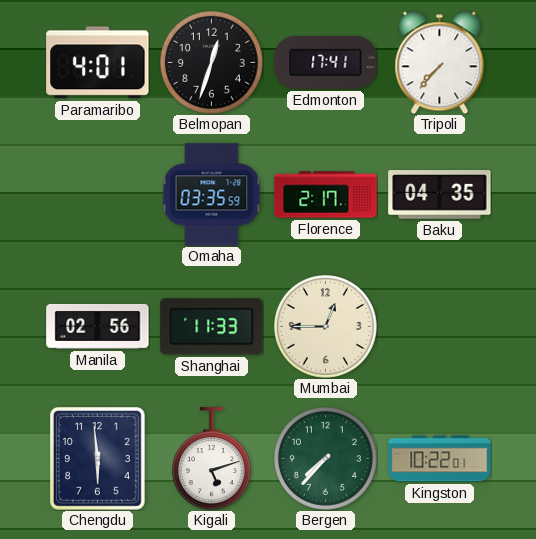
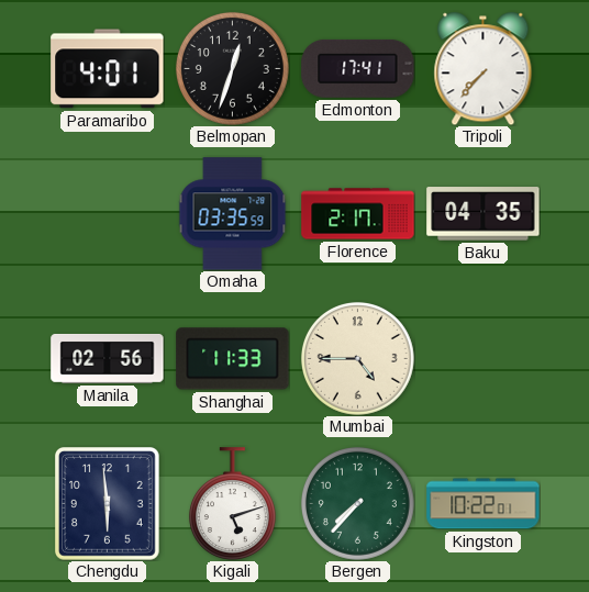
Mumbai: 12:45 -> 4:45
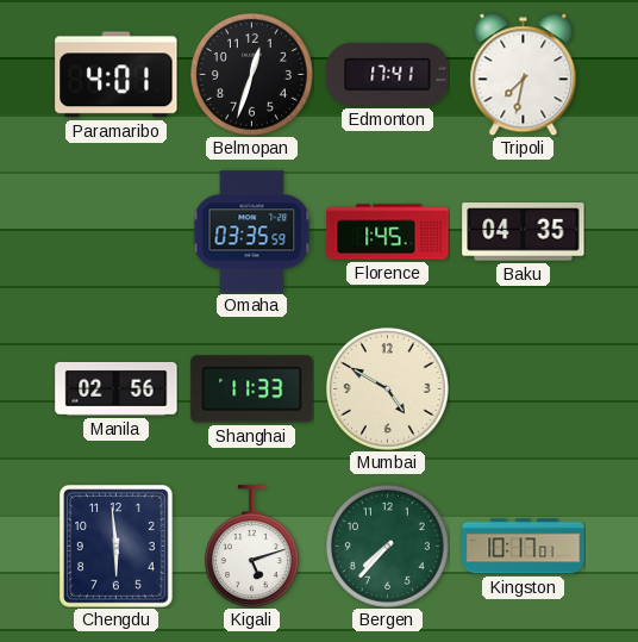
Tripoli: 7:37 -> 7:32
Florence: 2:17 -> 1:45
Mumbai: 4:45 -> 4:50
Kingston: 10:22 -> 10:17
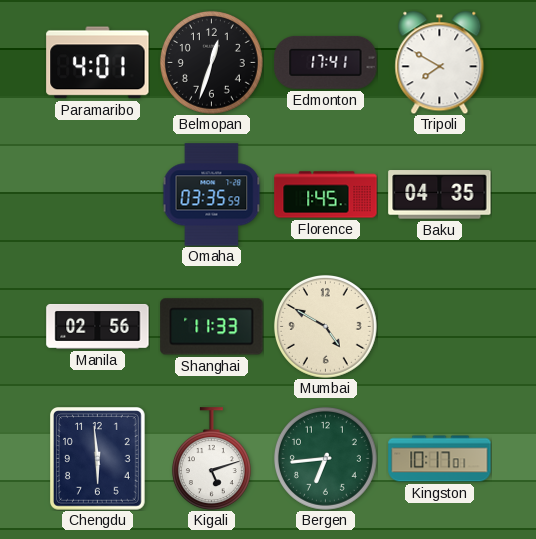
Tripoli: 7:32 -> 7:50
Bergen: 7:37 -> 6:44
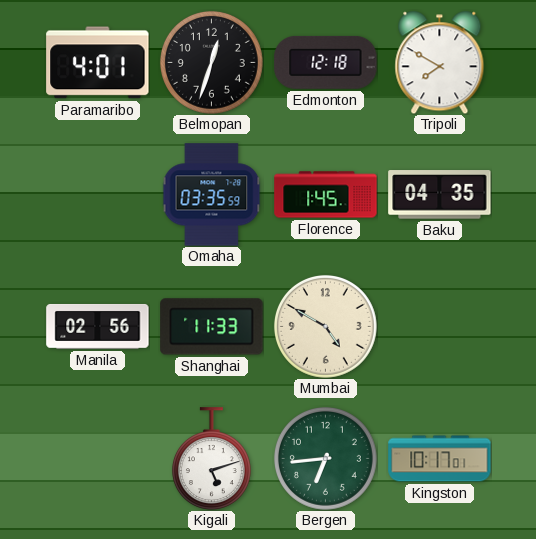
Edmonton: 17:41 -> 12:18
Chengdu: 5:59 -> none
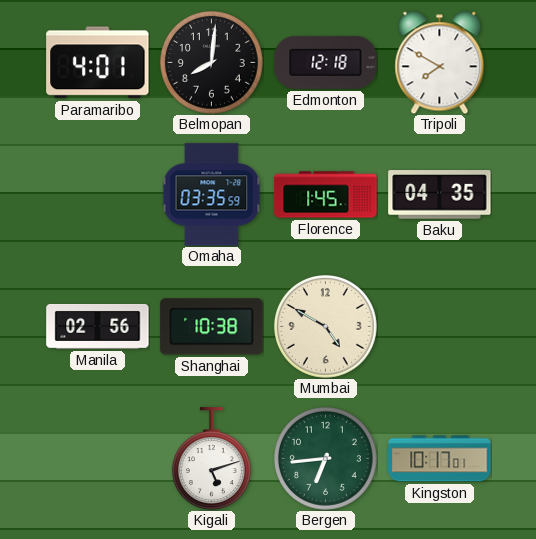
Belmopan: 12:33 -> 8:01
Shanghai: 11:33 -> 10:38
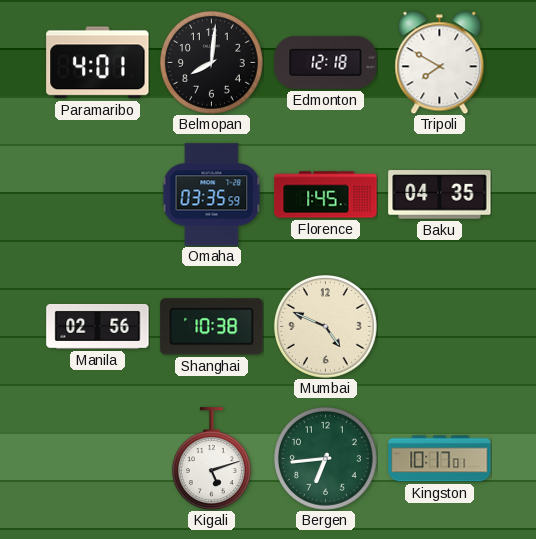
Mumbai: 4:50 -> 4:49
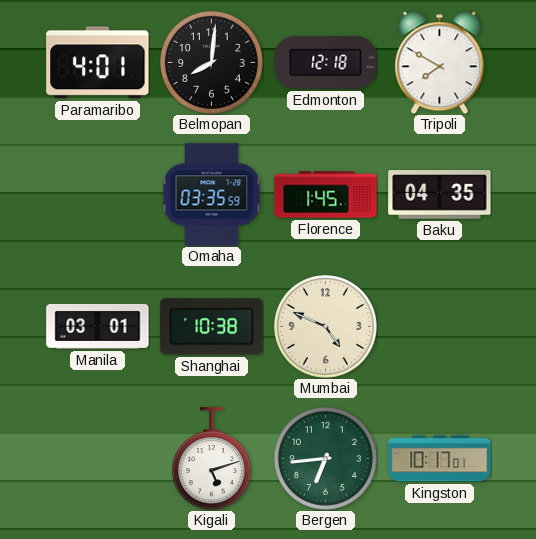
Manila: 02:56 -> 03:01
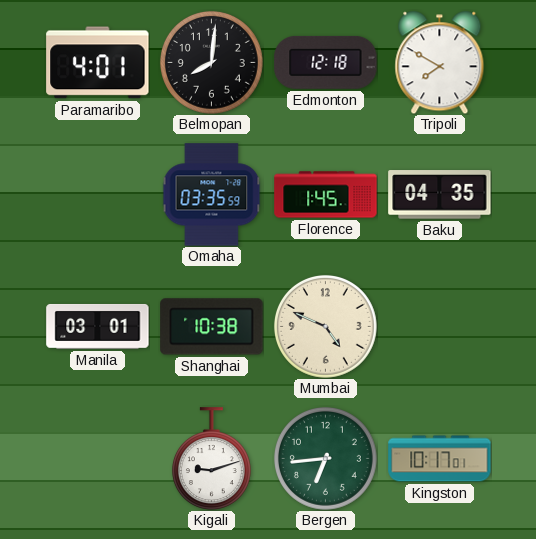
Kigali: 5:12 -> 9:12
